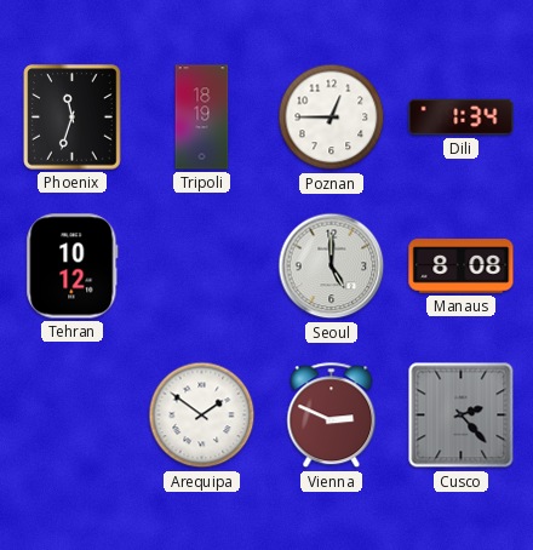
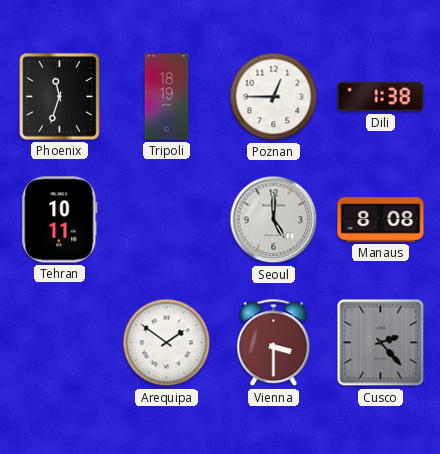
Dili: 1:34 -> 1:38
Tehran: 10:12 -> 10:11
Vienna: 2:49 -> 3:30
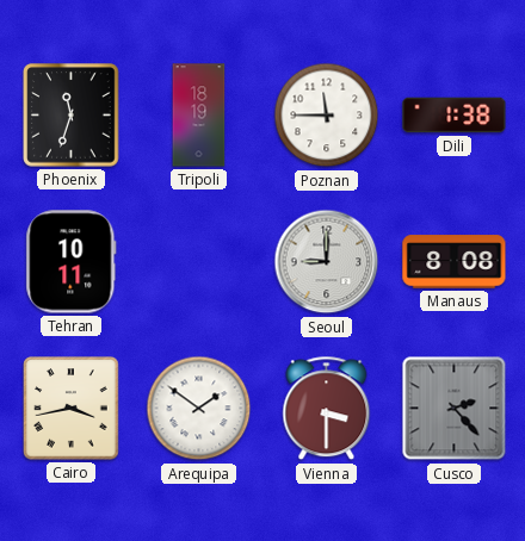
Poznan: 12:45 -> 11:45
Seoul: 5:00 -> 9:00
Cairo: none -> 3:43
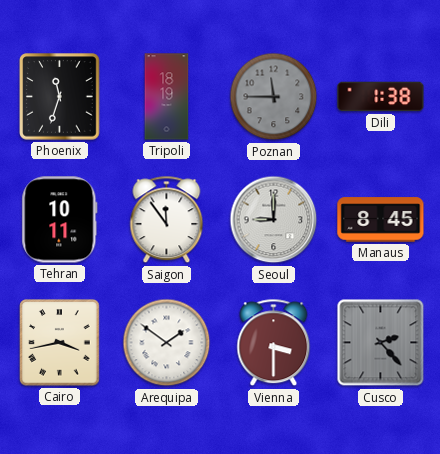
Poznan dial: white -> grey
Saigon: none -> 11:54
Manaus: 8:08 -> 8:45
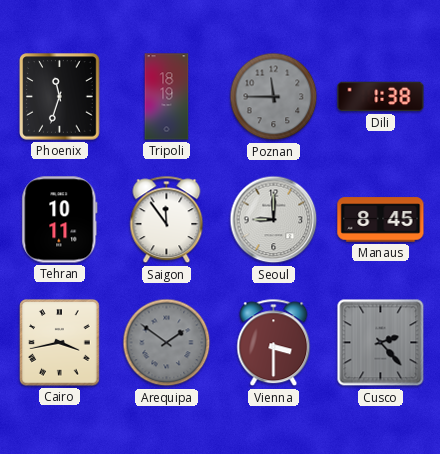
Arequipa dial: white -> grey
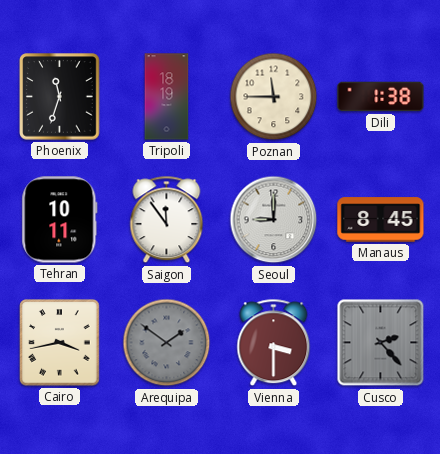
Poznan dial: grey -> cream
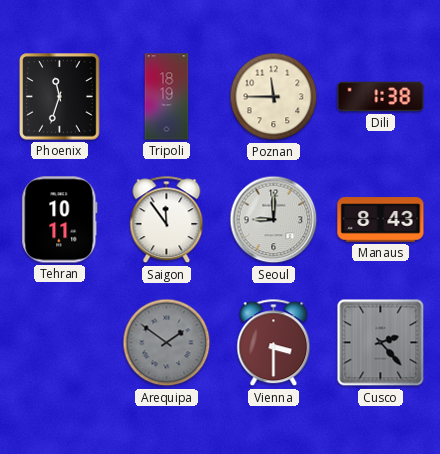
Manaus: 8:45 -> 8:43
Cairo: 3:43 -> none
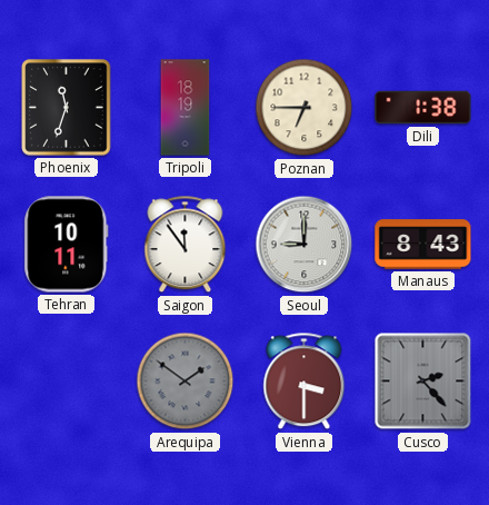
Poznan: 11:45 -> 6:45
